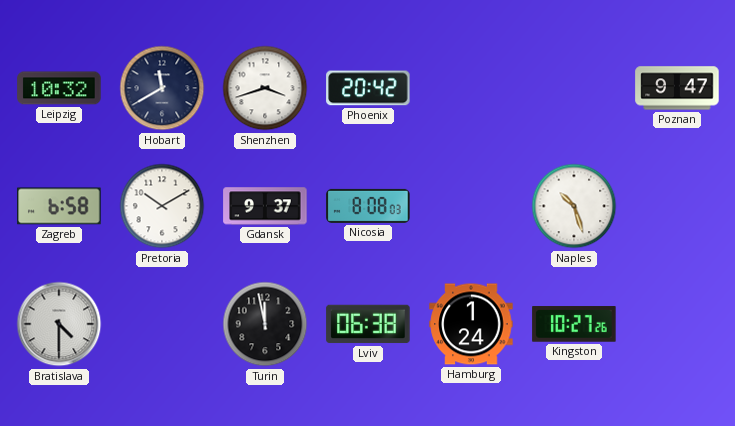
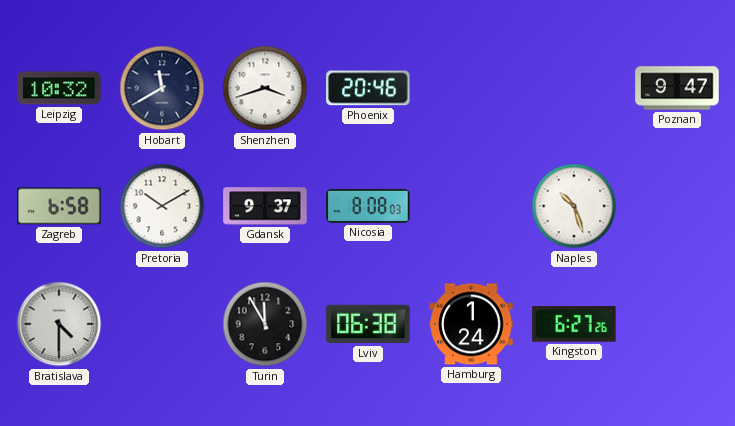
Phoenix: 20:42 -> 20:46
Turin: 11:58 -> 11:55
Kingston: 10:27 -> 6:27
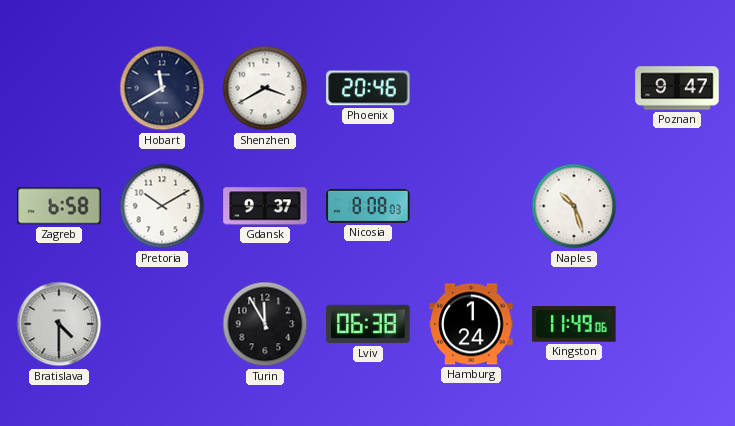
Leipzig: 10:32 -> none
Shenzhen: 3:42 -> 3:40
Kingston: 6:27 -> 11:49
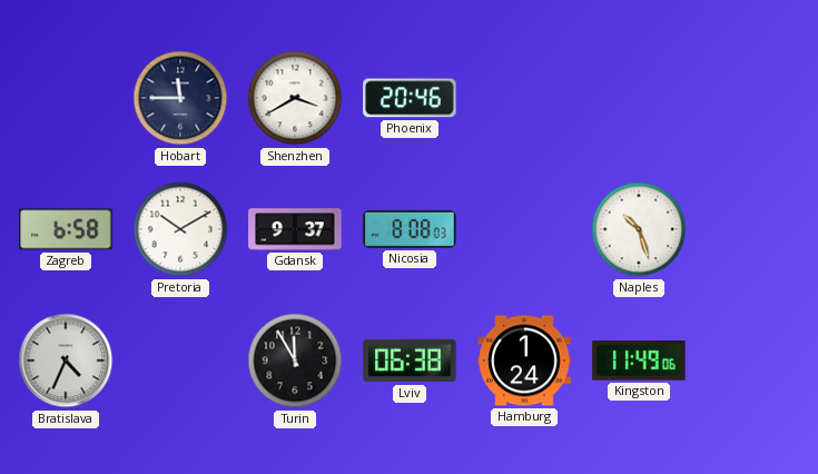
Hobart: 11:40 -> 11:45
Poznan: 9:47 -> none
Bratislava: 4:30 -> 4:34
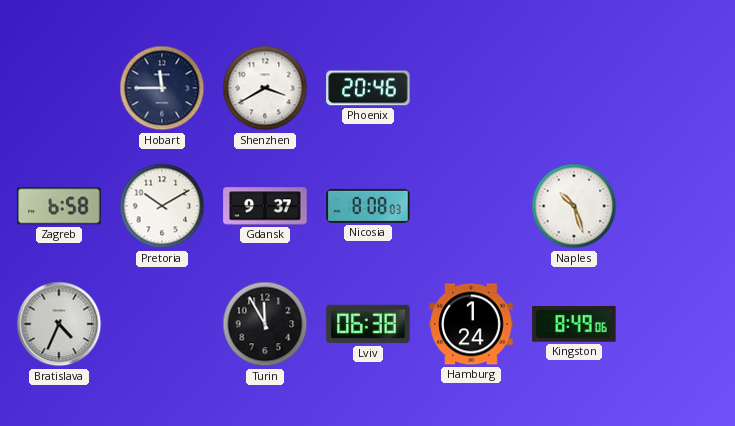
Kingston: 11:49 -> 8:49
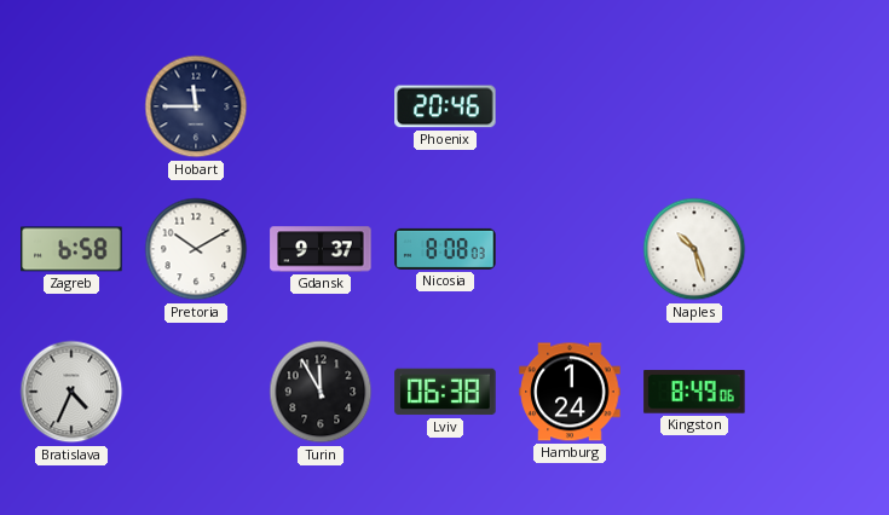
Shenzhen: 3:40 -> none
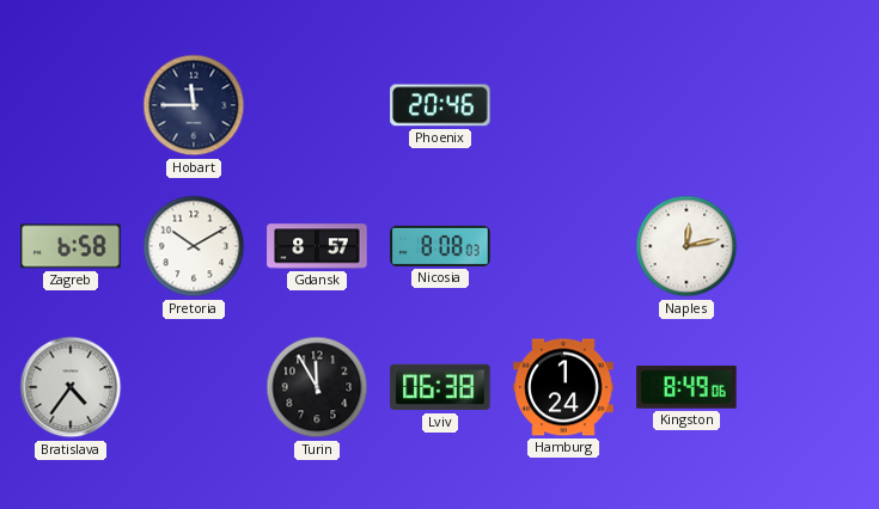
Gdansk: 9:37 -> 8:57
Naples: 10:27 -> 12:13
Bratislava: 4:34 -> 4:36
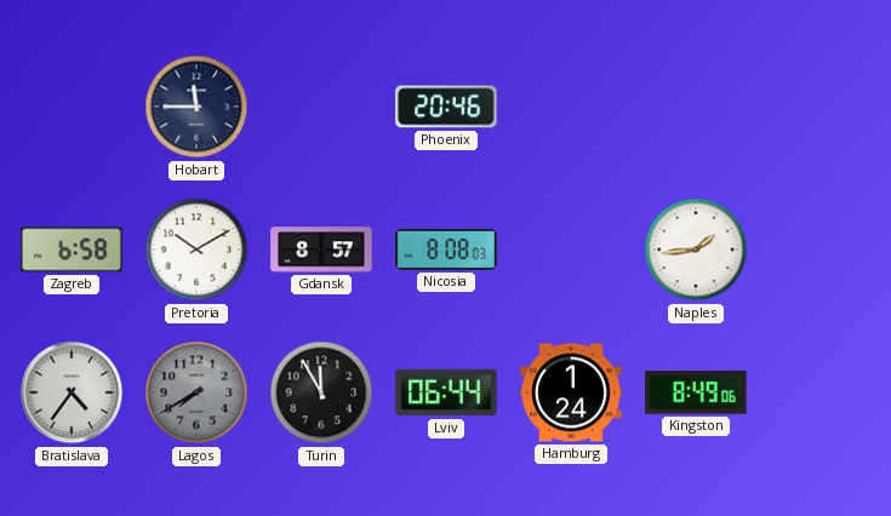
Naples: 12:13 -> 1:44
Lagos: none -> 7:40
Lviv: 06:38 -> 06:44
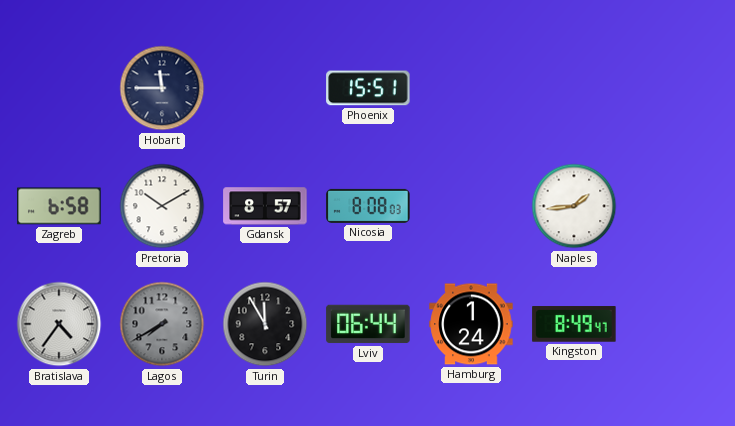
Phoenix: 20:46 -> 15:51
Kingston: 8:49:06 -> 8:49:47
